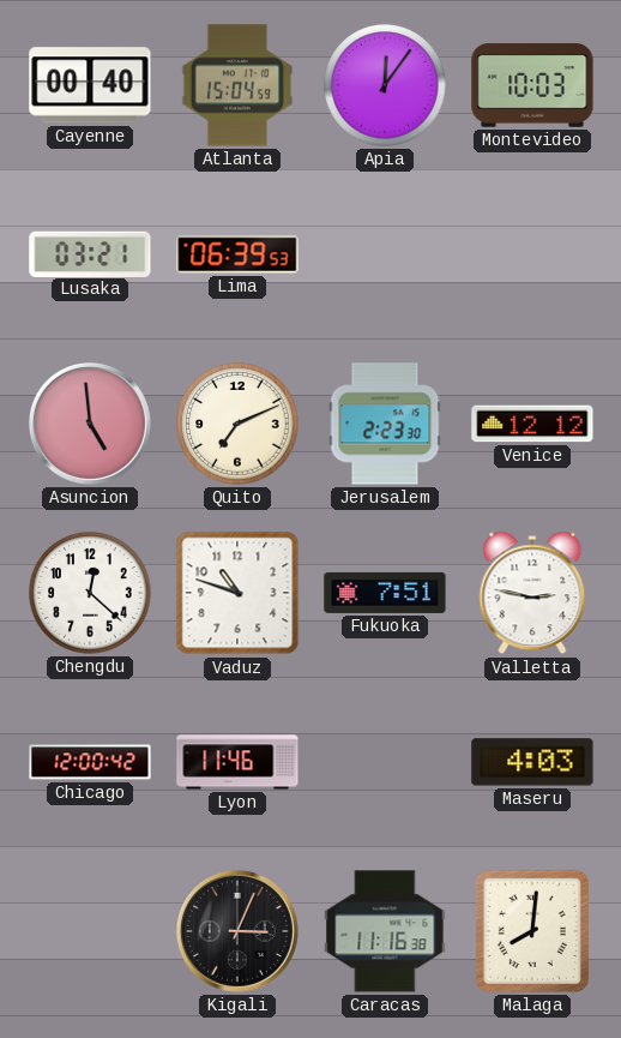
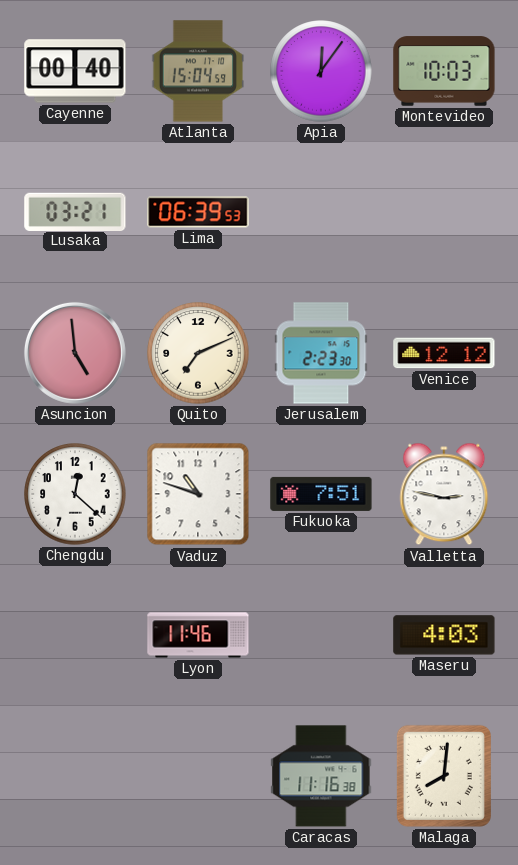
Chicago: 12:00 -> none
Kigali: 3:04 -> none
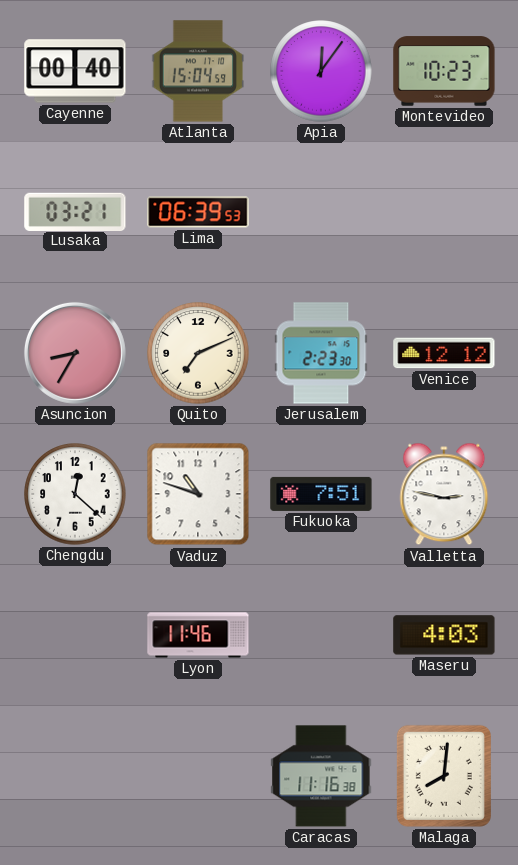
Montevideo: 10:03 -> 10:23
Asuncion: 4:59 -> 8:35
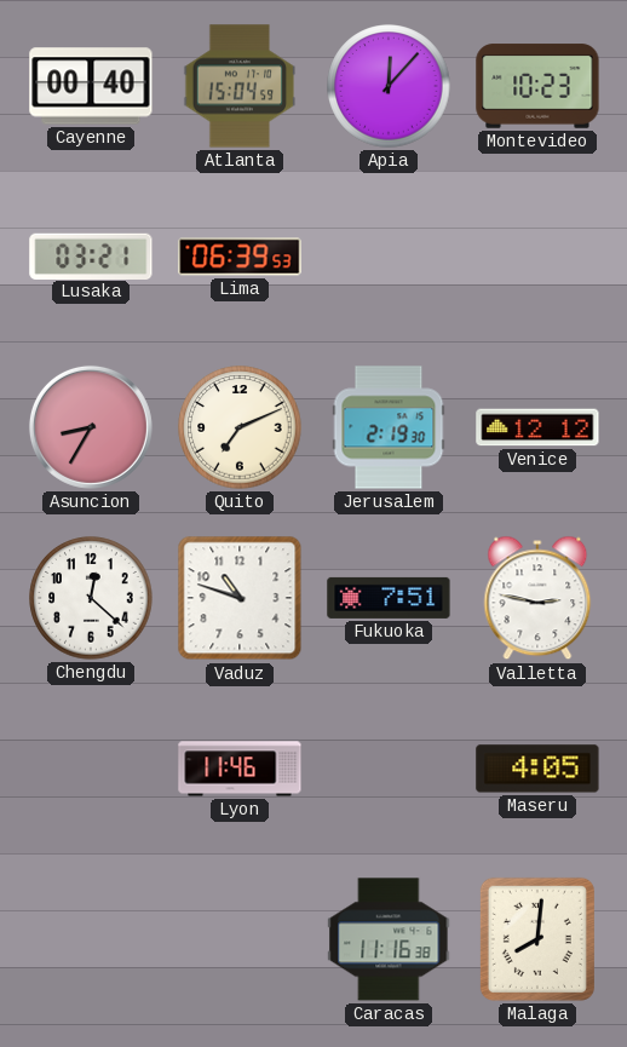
Apia: 12:06 -> 12:07
Jerusalem: 2:23 -> 2:19
Maseru: 4:03 -> 4:05
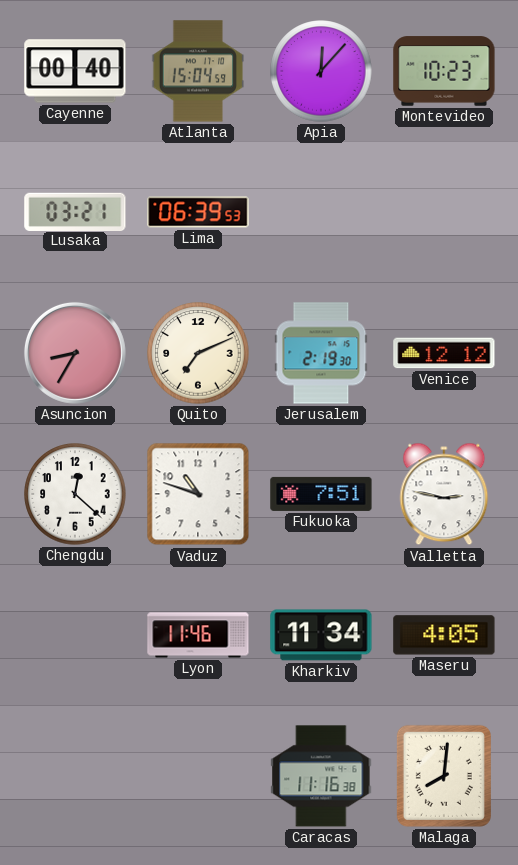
Kharkiv: none -> 11:34
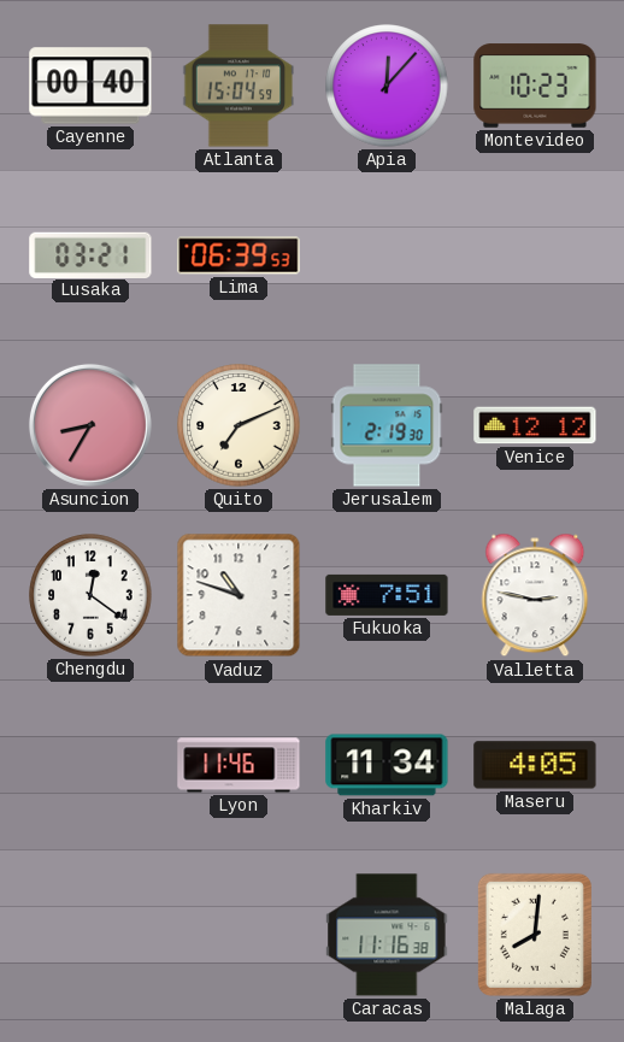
Chengdu: 12:22 -> 12:21
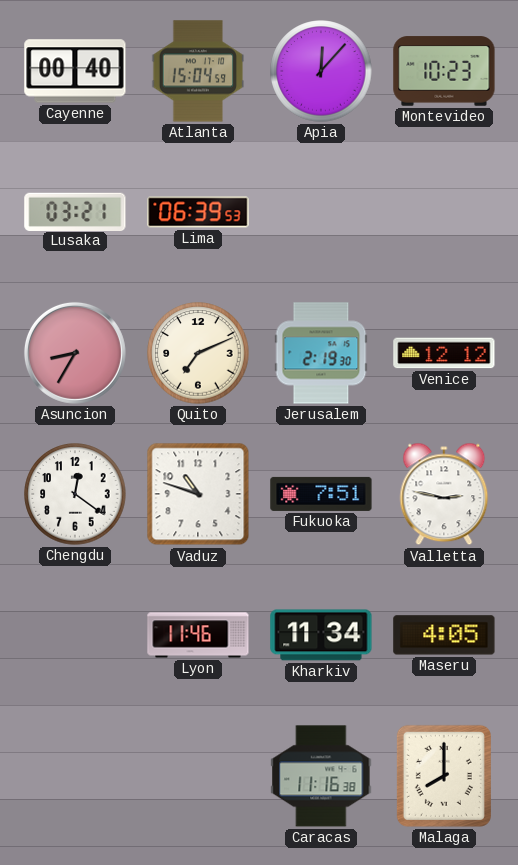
Malaga: 8:01 -> 8:00
